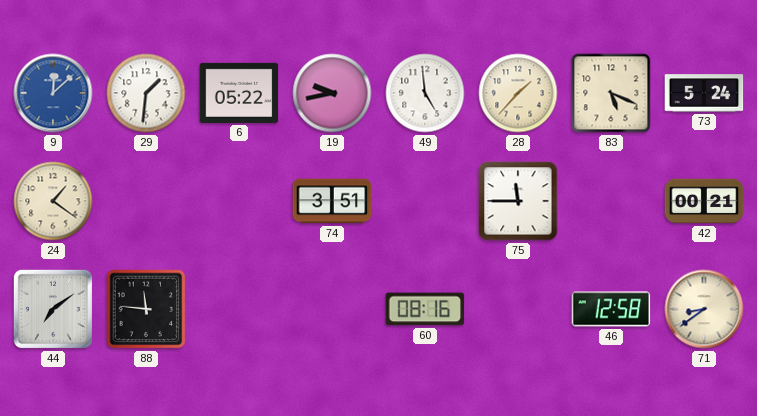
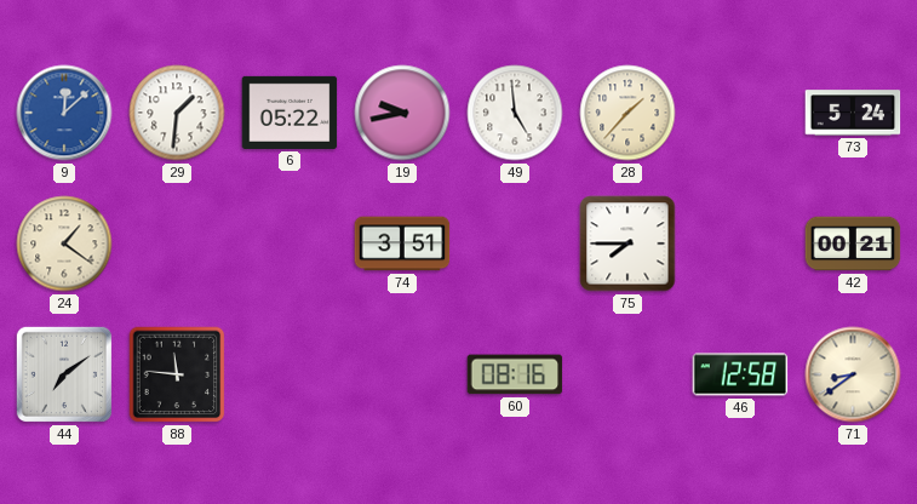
83: 5:19 -> none
75: 11:45 -> 7:45
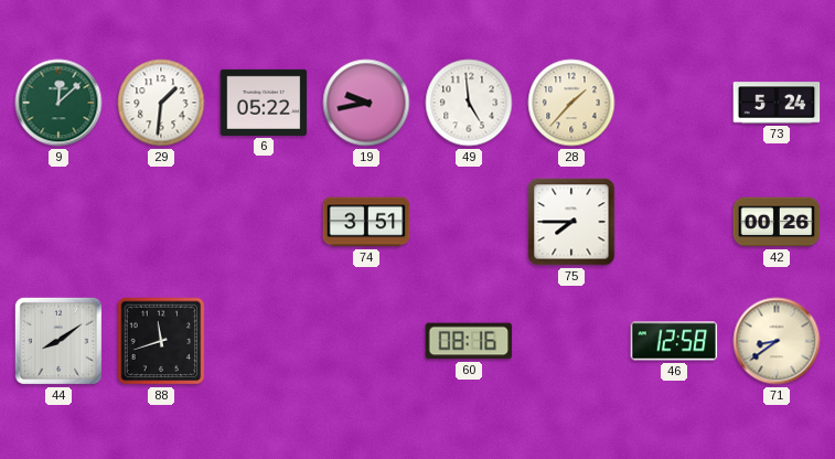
9 dial: blue -> green
24: 1:21 -> none
42: 00:21 -> 00:26
44: 7:09 -> 8:09
88: 11:46 -> 11:42
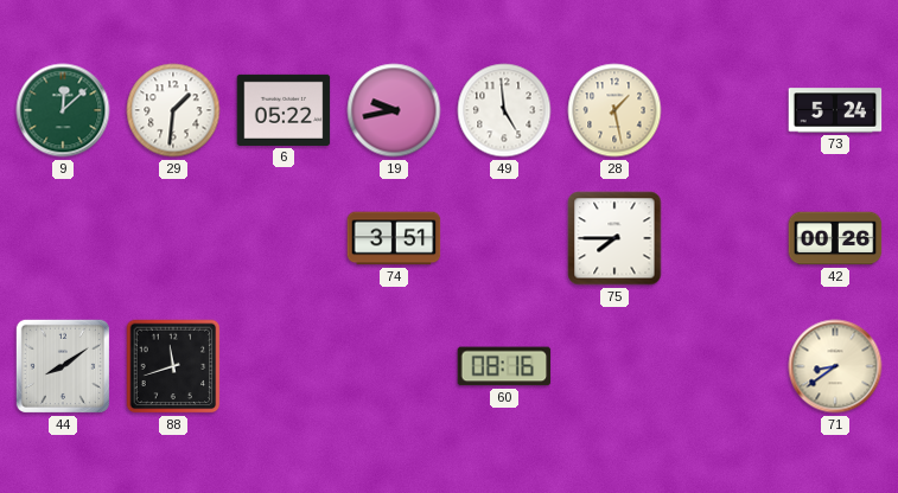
28: 1:37 -> 1:28
46: 12:58 -> none
